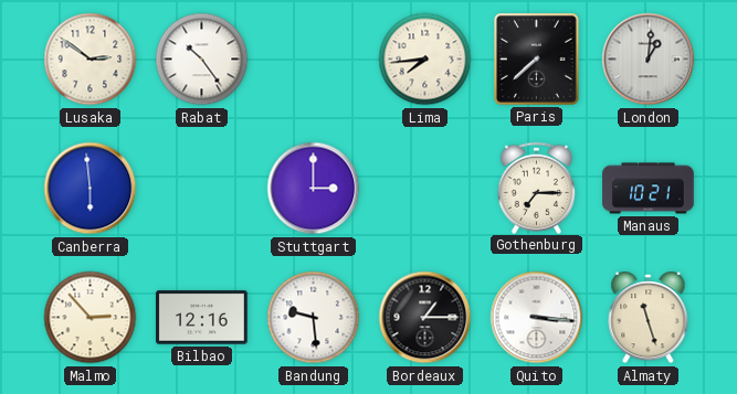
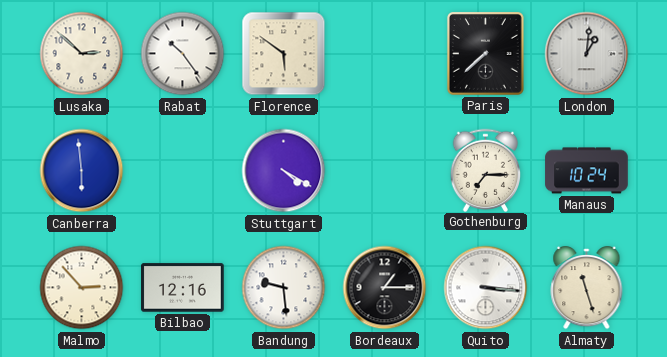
Lusaka: 2:51 -> 2:52
Florence: none -> 5:51
Lima: 7:44 -> none
Stuttgart: 3:00 -> 4:20
Manaus: 10:21 -> 10:24
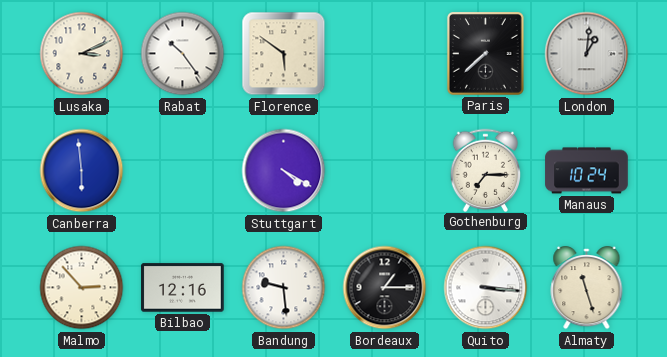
Lusaka: 2:52 -> 3:11
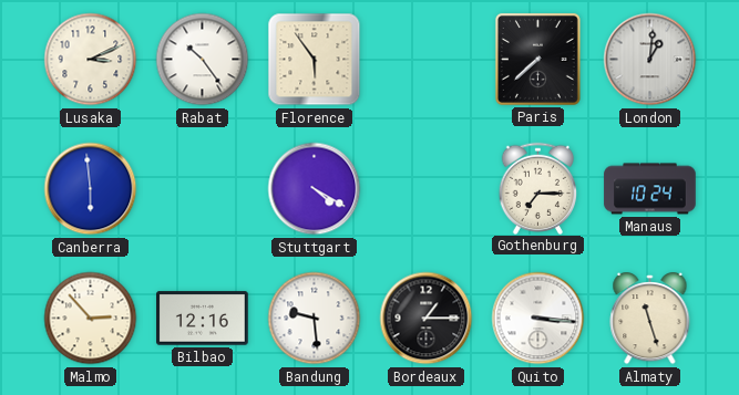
Florence: 5:51 -> 5:54
